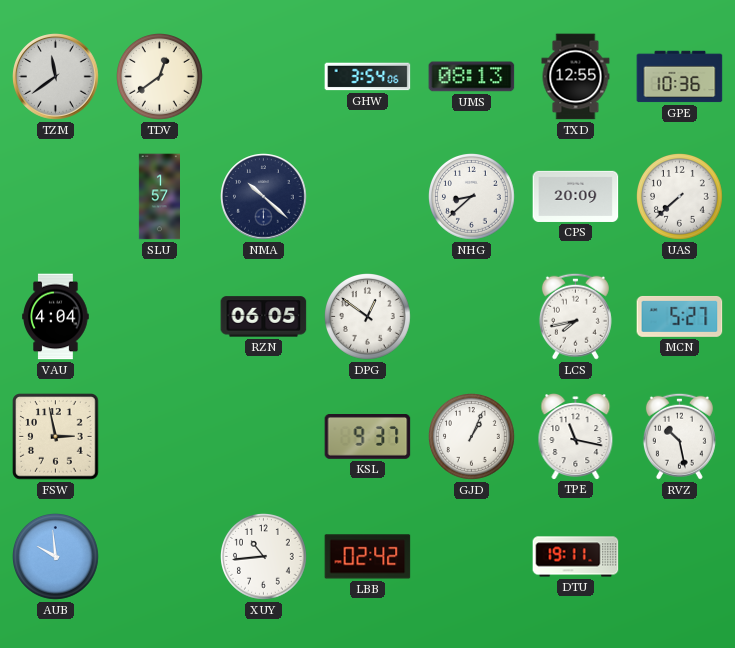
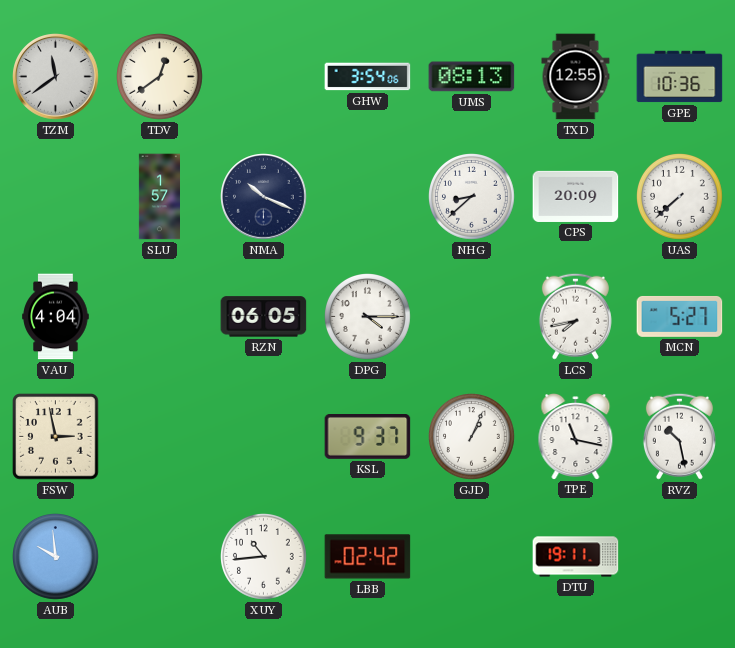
NMA: 10:22 -> 10:19
DPG: 12:51 -> 4:15
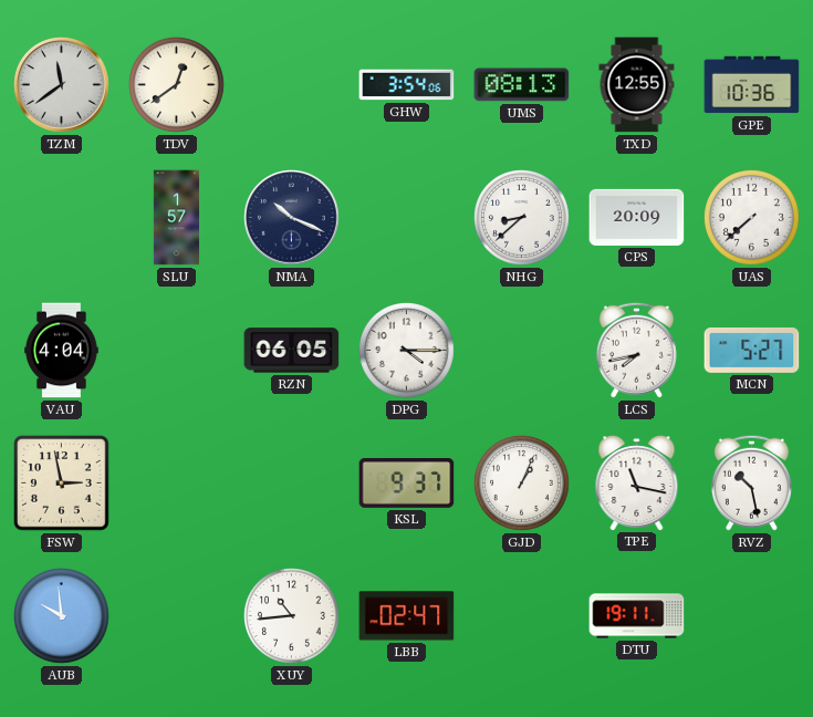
LBB: 02:42 -> 02:47
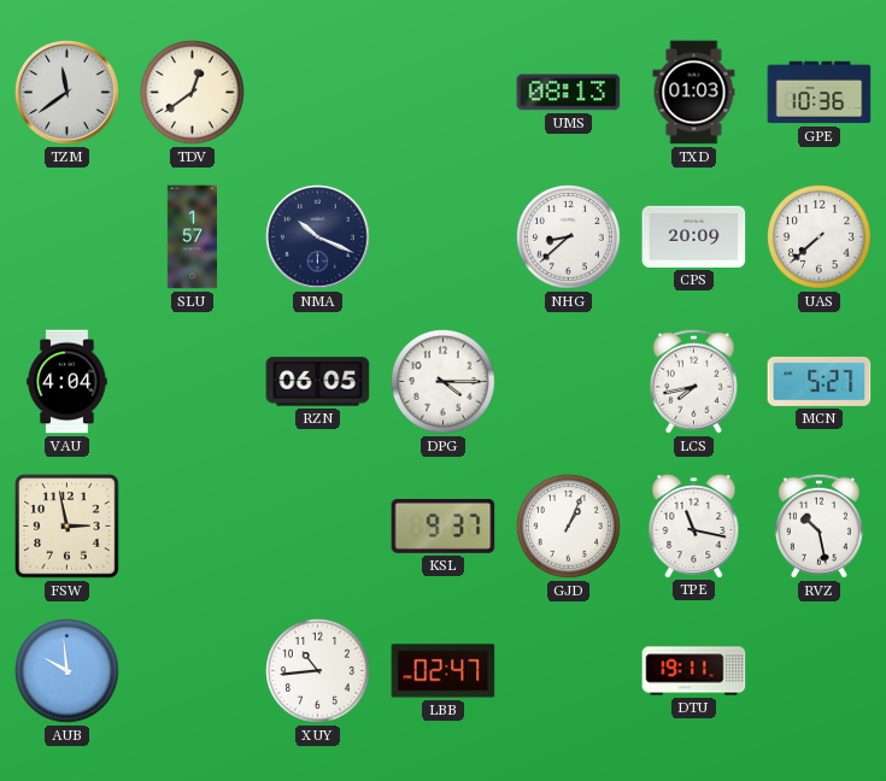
GHW: 3:54 -> none
TXD: 12:55 -> 01:03
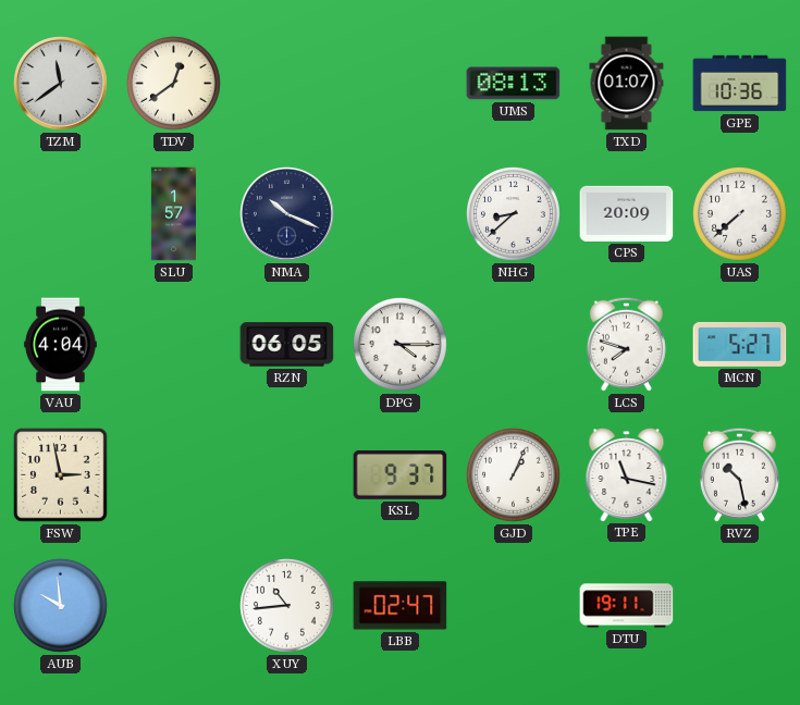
TXD: 01:03 -> 01:07
LCS: 7:43 -> 7:48
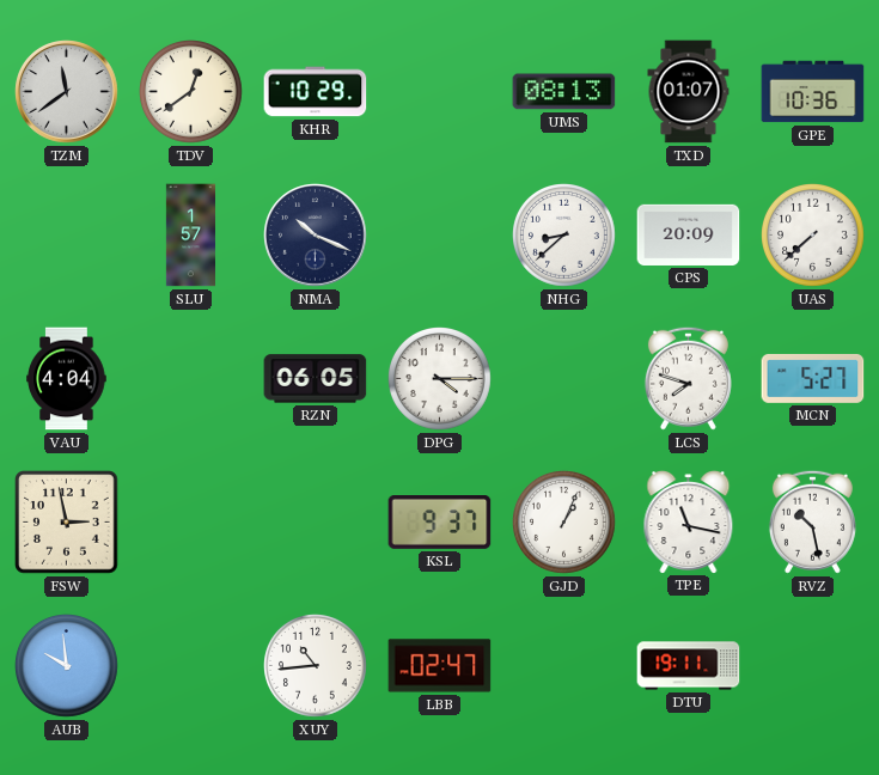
KHR: none -> 10:29
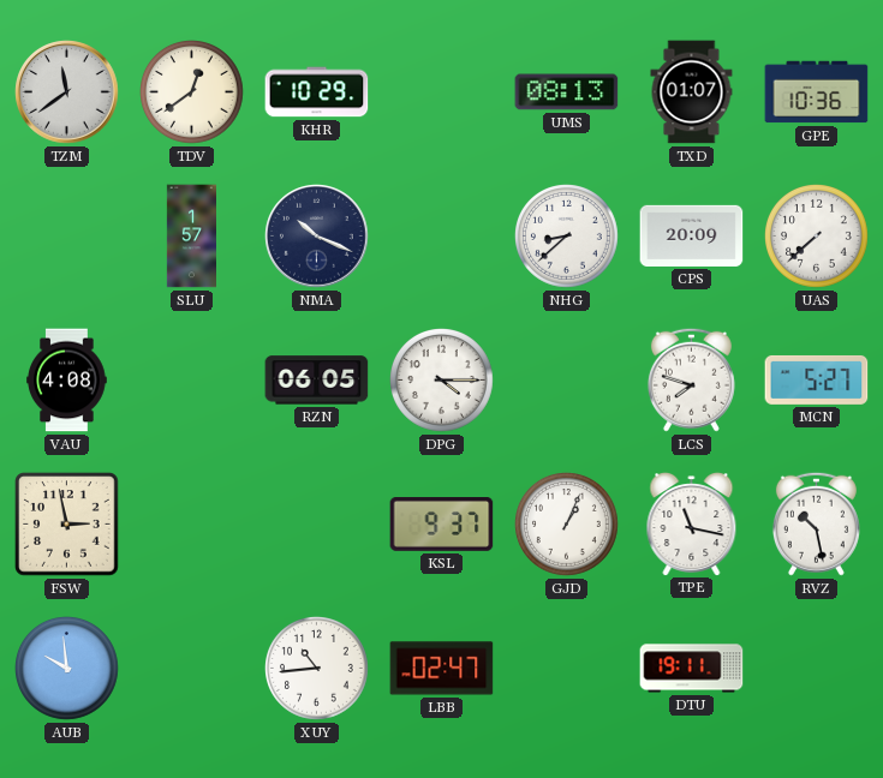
VAU: 4:04 -> 4:08
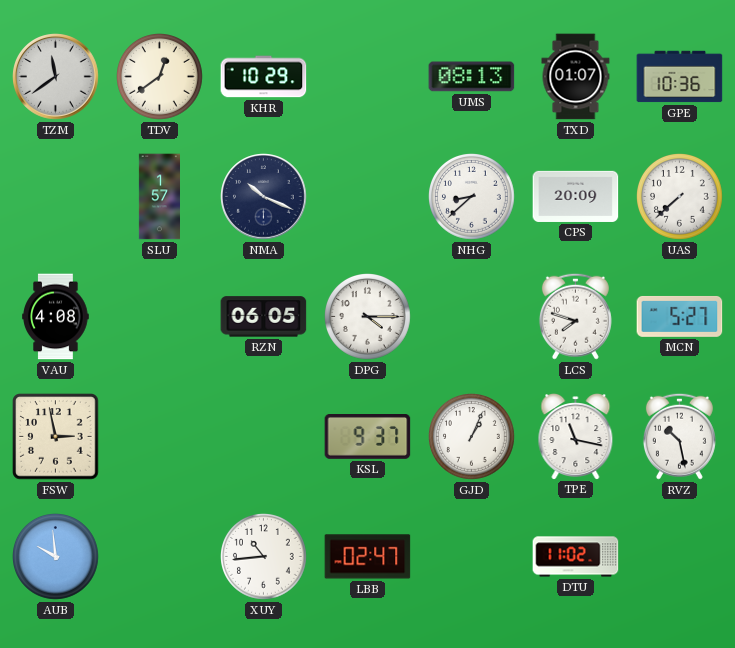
DTU: 19:11 -> 11:02
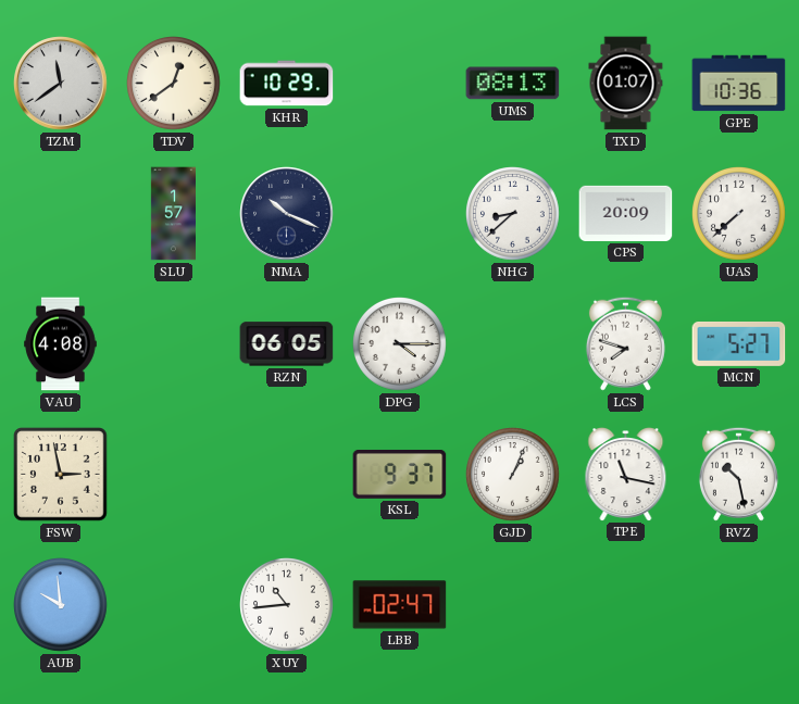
DTU: 11:02 -> none
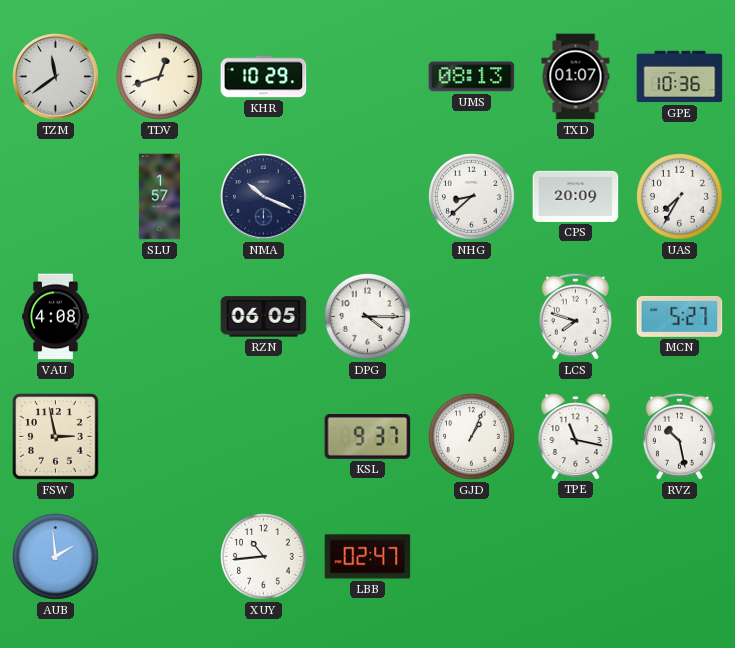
TDV: 12:39 -> 12:42
UAS: 7:38 -> 7:35
AUB: 9:59 -> 1:59
